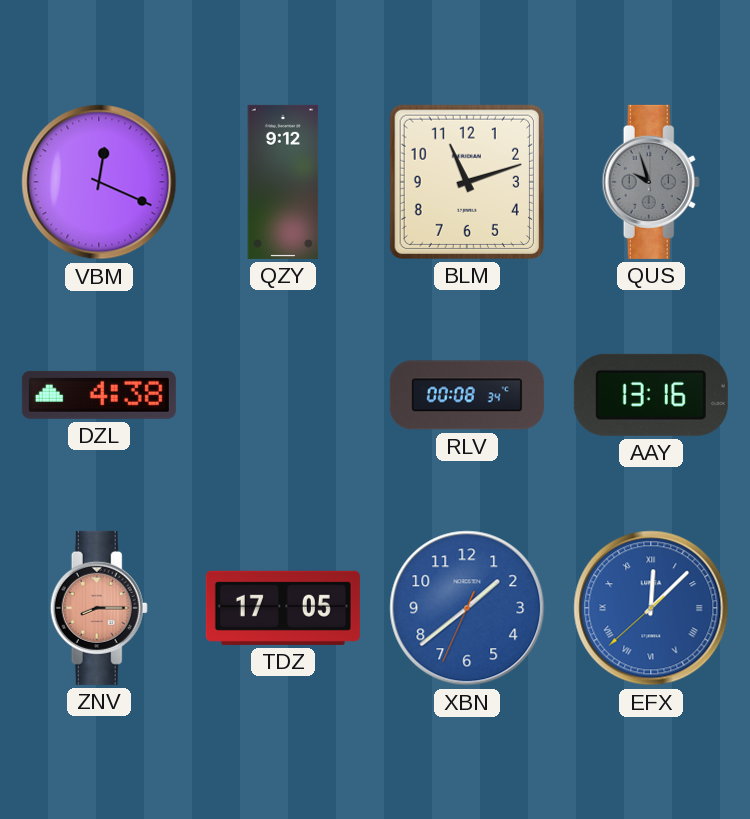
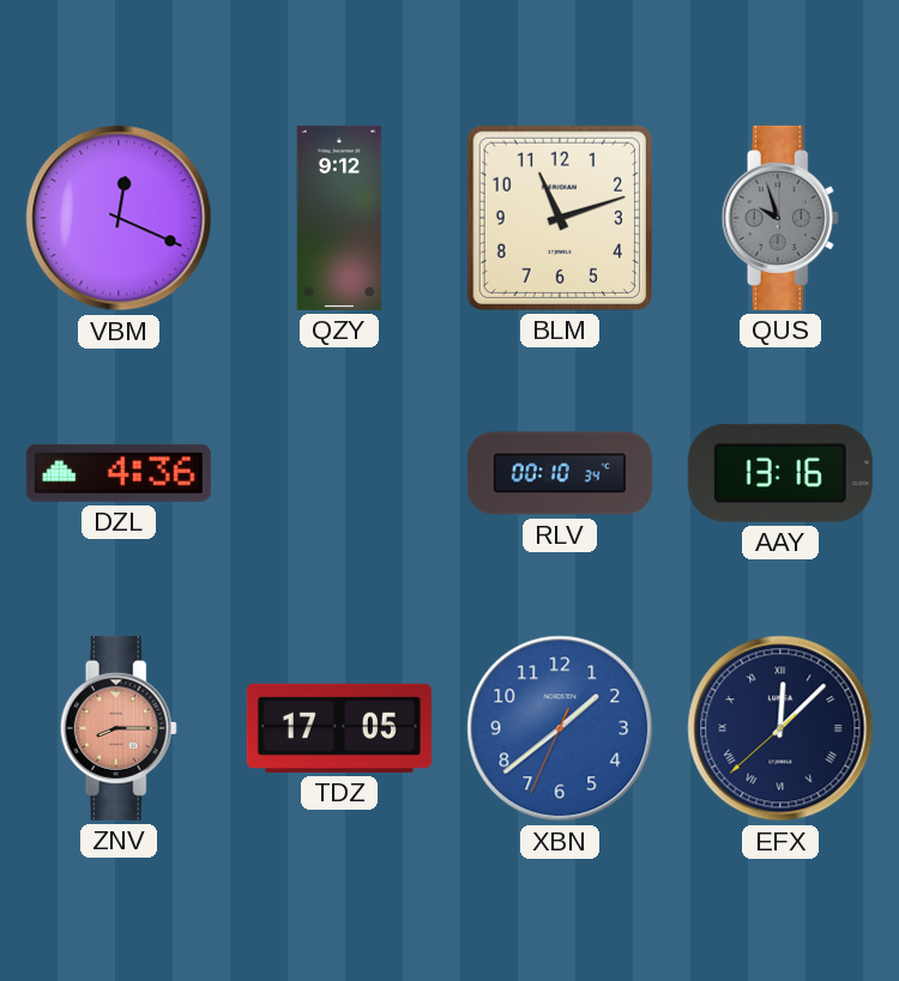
DZL: 4:38 -> 4:36
RLV: 00:08 -> 00:10
EFX dial: blue -> navy
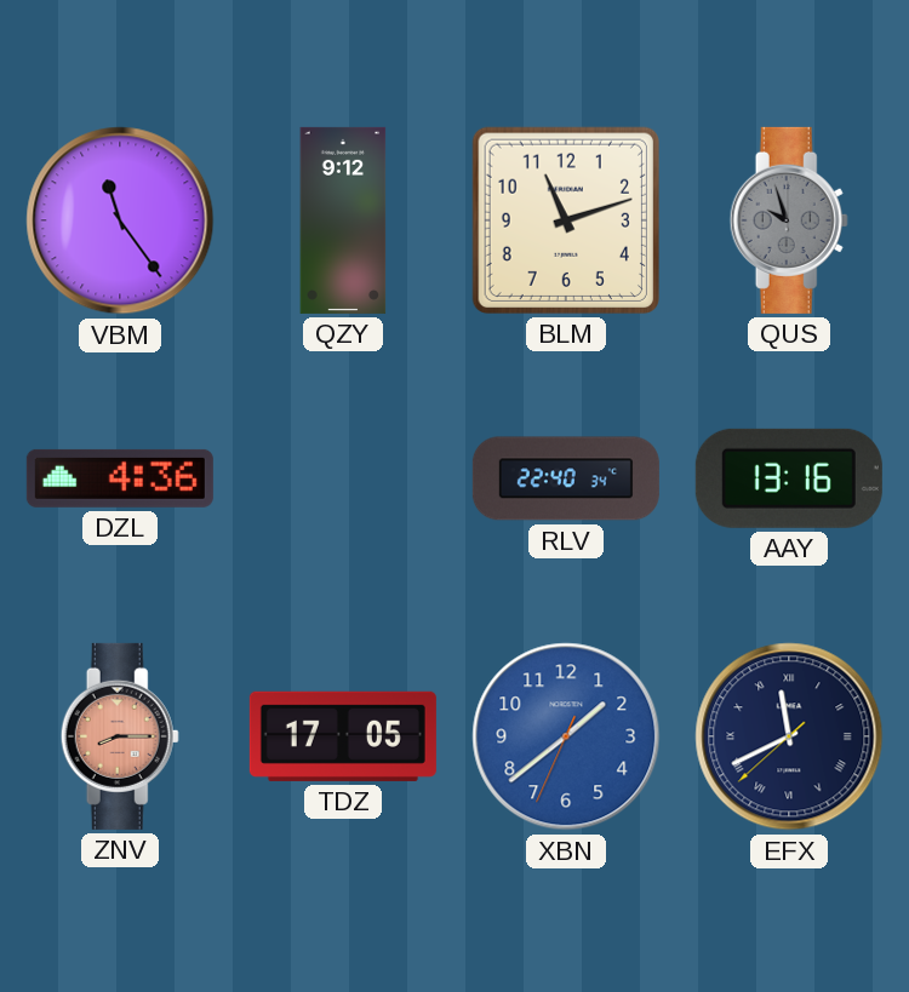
VBM: 12:19 -> 11:24
RLV: 00:10 -> 22:40
EFX: 12:07 -> 11:40
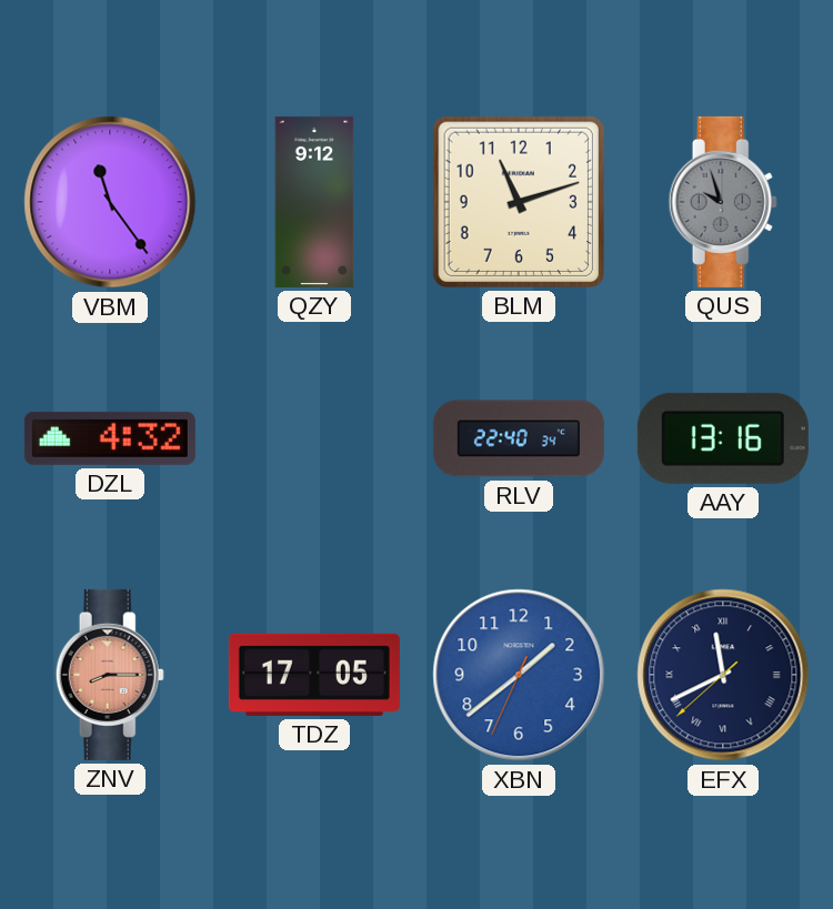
DZL: 4:36 -> 4:32
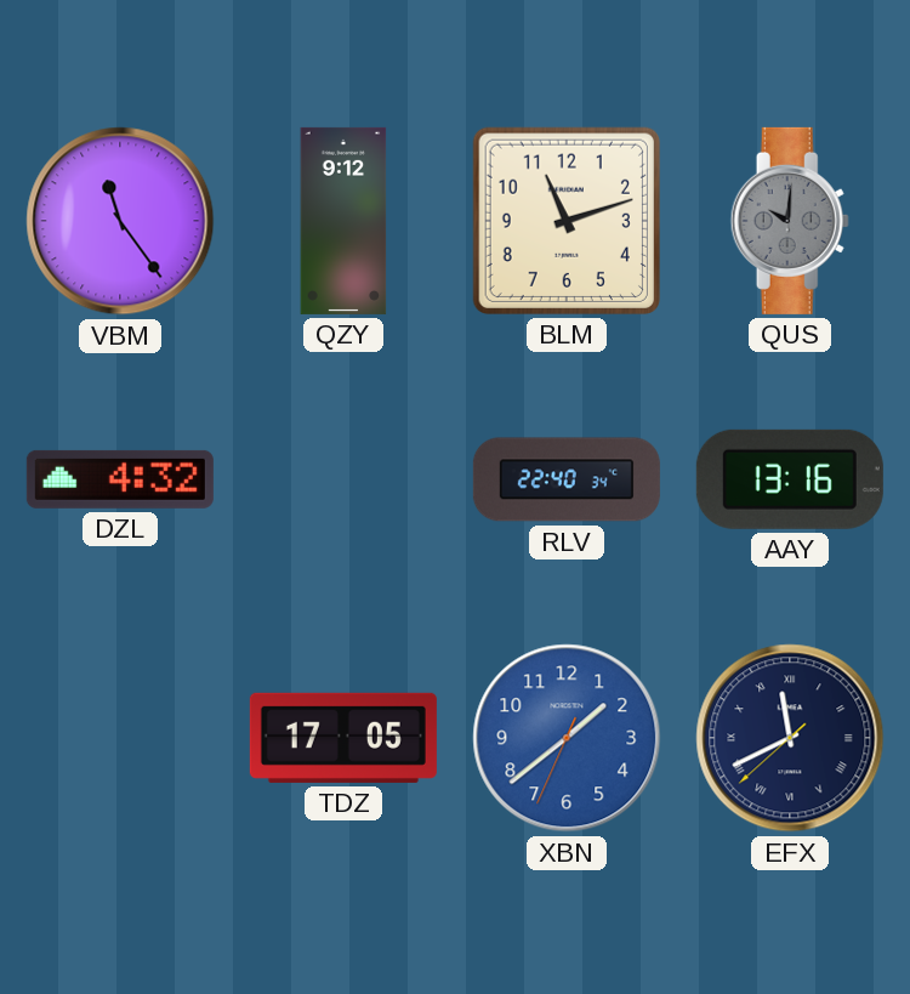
QUS: 9:57 -> 10:01
ZNV: 8:15 -> none
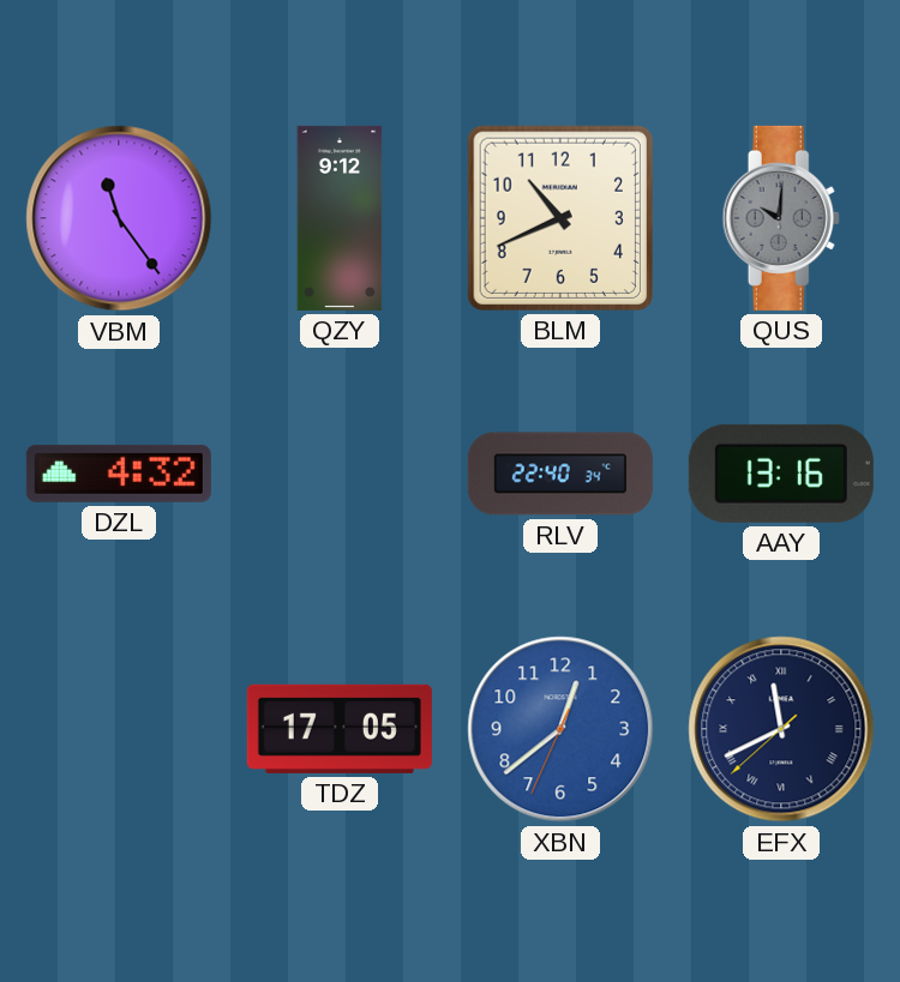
BLM: 11:12 -> 10:41
XBN: 1:38 -> 12:38
